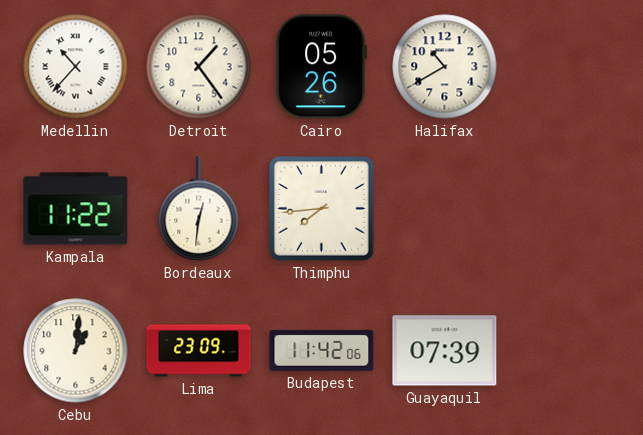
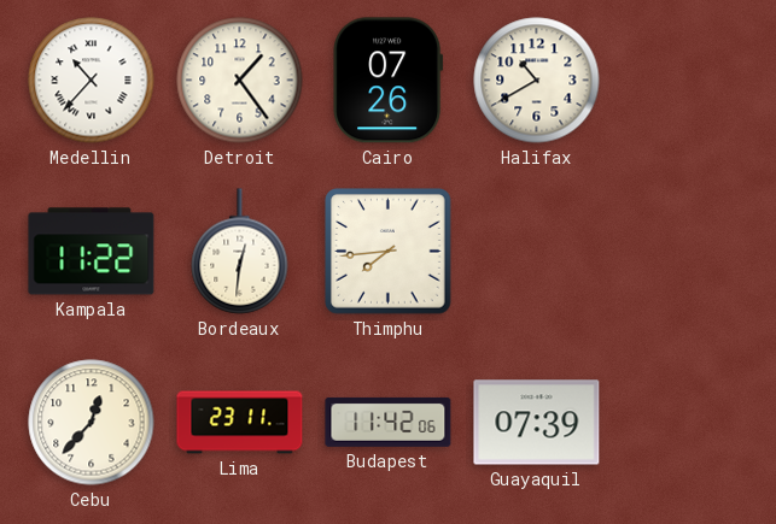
Cairo: 05:26 -> 07:26
Cebu: 1:01 -> 12:37
Lima: 23:09 -> 23:11
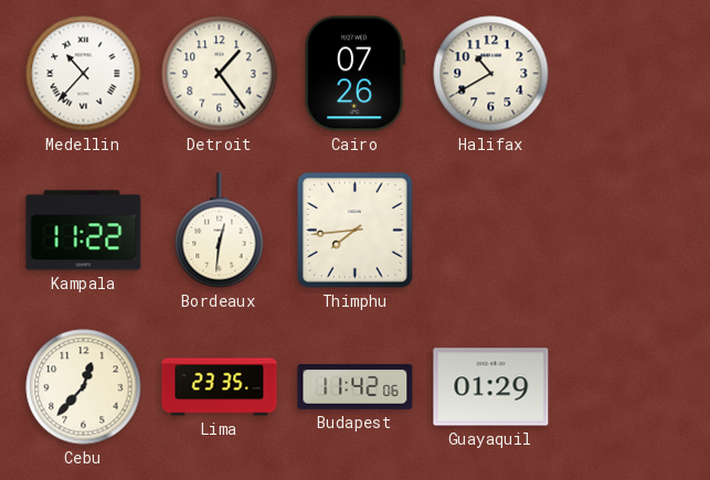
Lima: 23:11 -> 23:35
Guayaquil: 07:39 -> 01:29
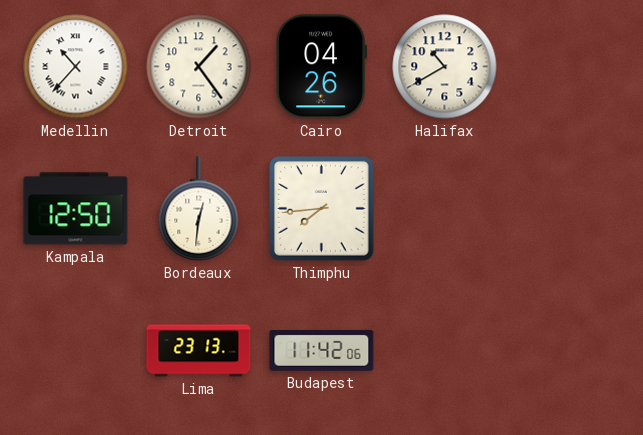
Cairo: 07:26 -> 04:26
Kampala: 11:22 -> 12:50
Cebu: 12:37 -> none
Lima: 23:35 -> 23:13
Guayaquil: 01:29 -> none
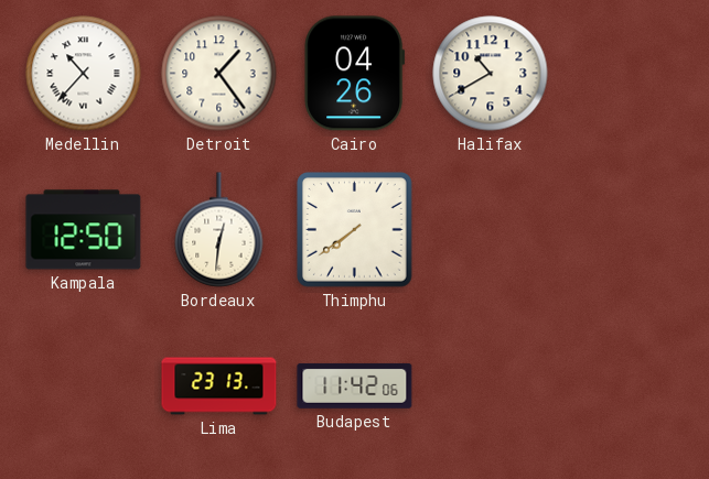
Thimphu: 7:44 -> 7:39
